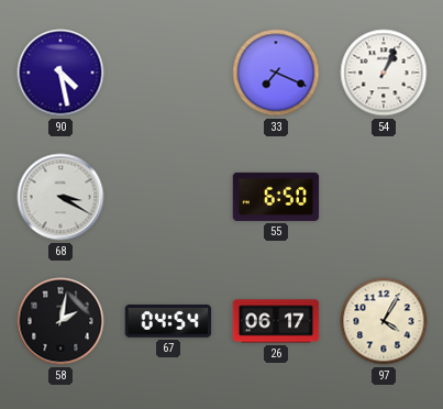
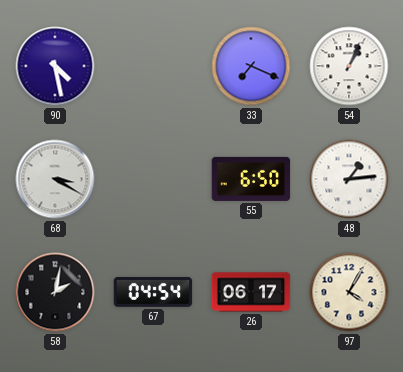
48: none -> 1:14
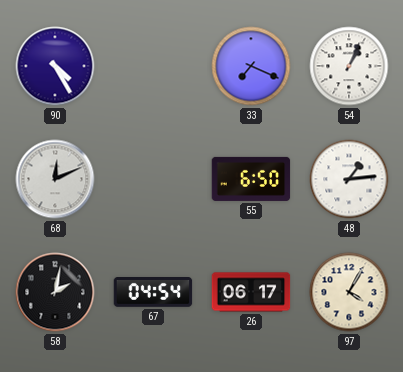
90: 4:28 -> 4:25
68: 3:20 -> 12:11
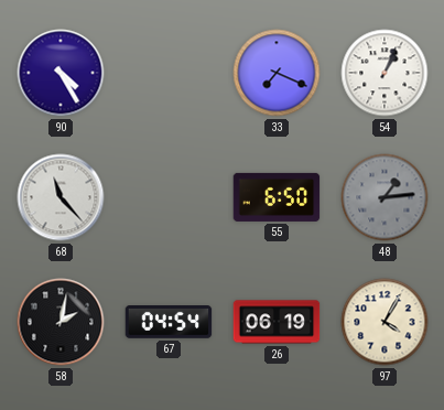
68: 12:11 -> 11:23
48 dial: white -> grey
26: 06:17 -> 06:19
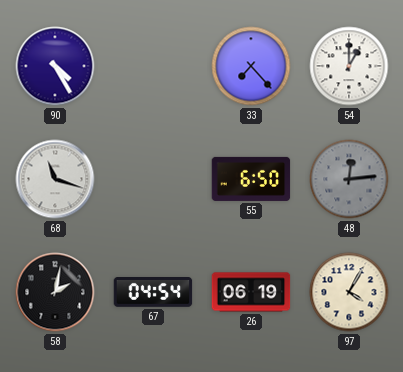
33: 7:19 -> 7:23
54: 1:04 -> 1:00
68: 11:23 -> 11:18
48: 1:14 -> 12:14
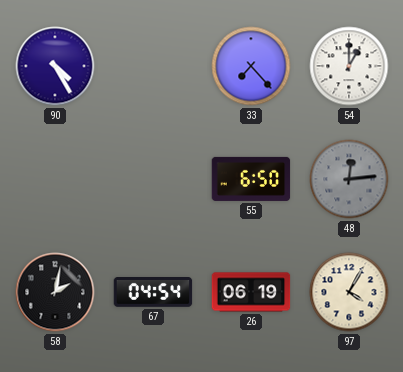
68: 11:18 -> none
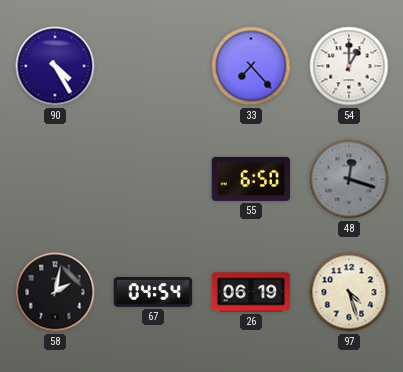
48: 12:14 -> 12:18
97: 4:05 -> 4:27
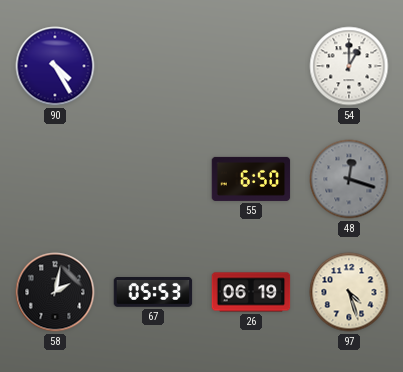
33: 7:23 -> none
67: 04:54 -> 05:53
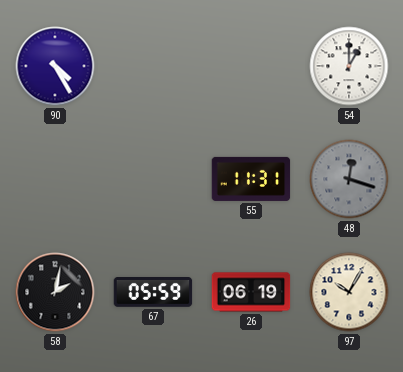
55: 6:50 -> 11:31
67: 05:53 -> 05:59
97: 4:27 -> 10:05
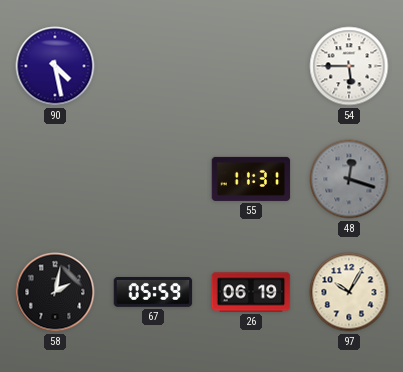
90: 4:25 -> 4:28
54: 1:00 -> 5:45
